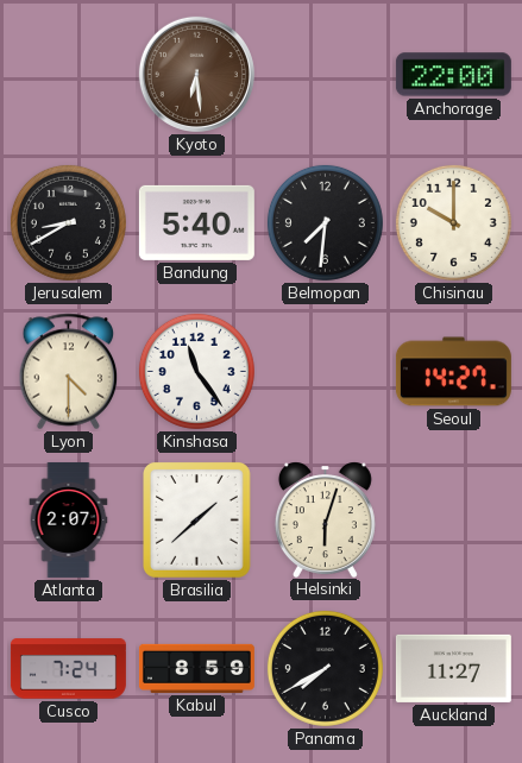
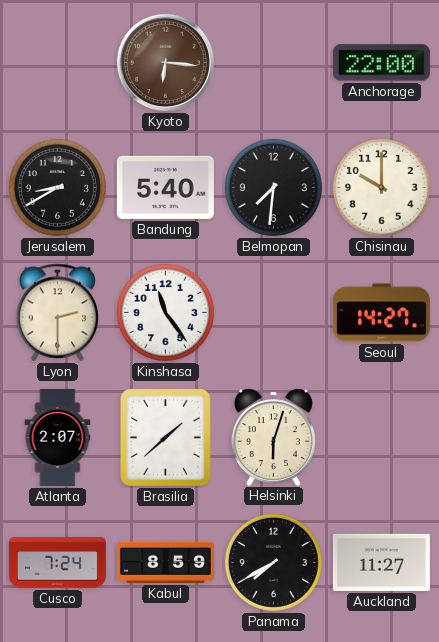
Kyoto: 6:29 -> 6:16
Lyon: 4:30 -> 2:30
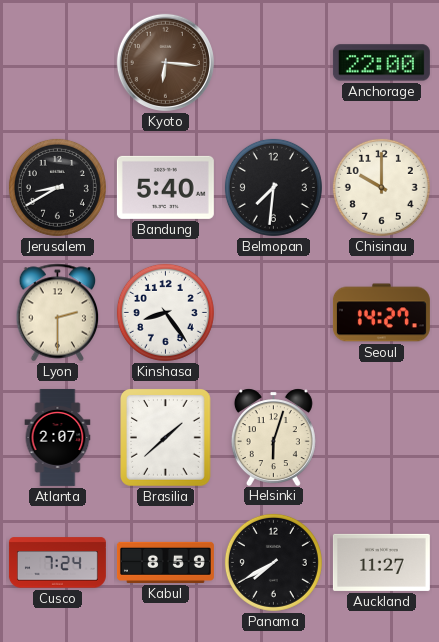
Kinshasa: 11:24 -> 8:24
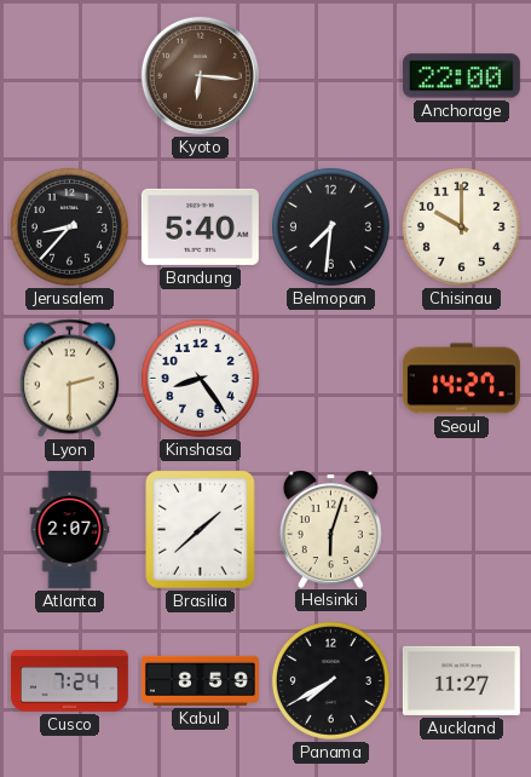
Jerusalem: 8:40 -> 8:37
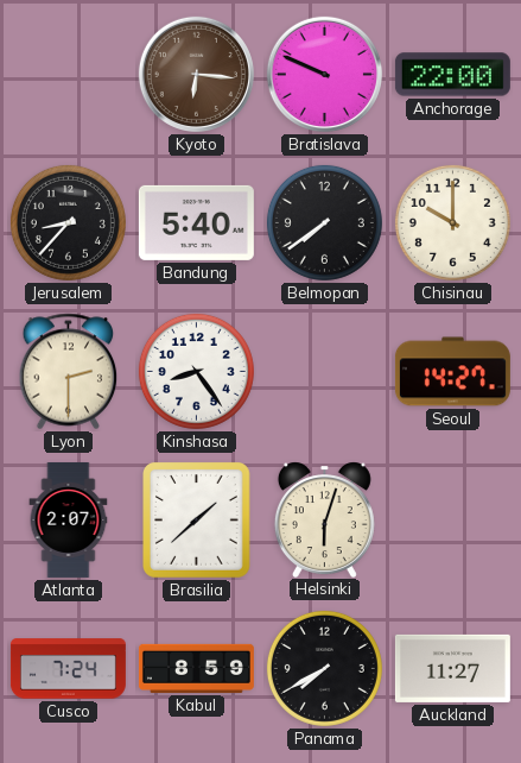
Bratislava: none -> 9:49
Belmopan: 7:31 -> 7:39
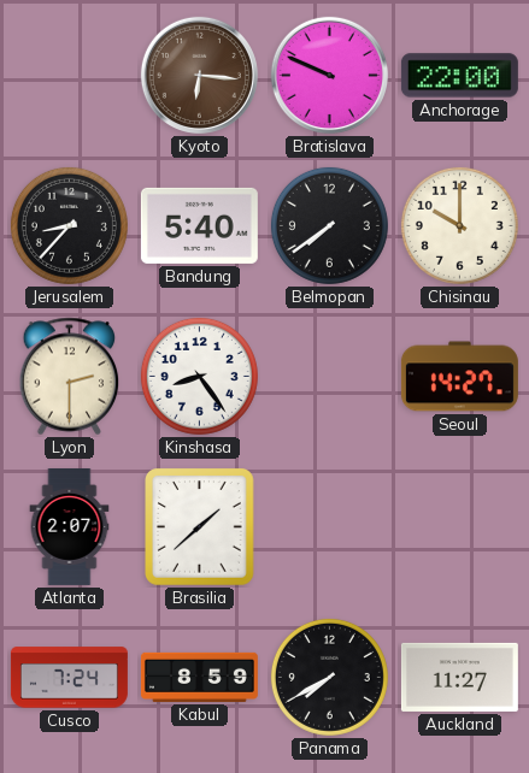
Helsinki: 6:03 -> none
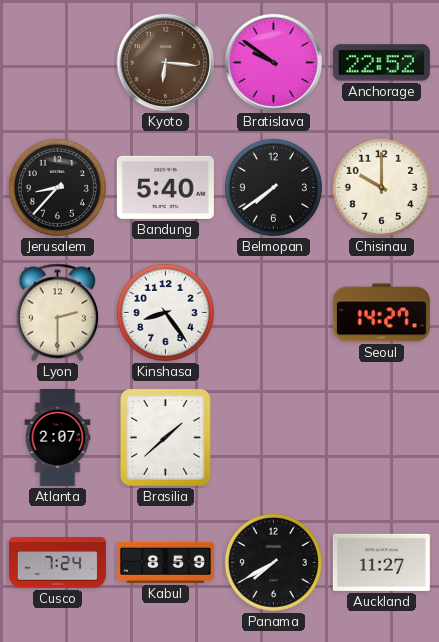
Bratislava: 9:49 -> 9:51
Anchorage: 22:00 -> 22:52
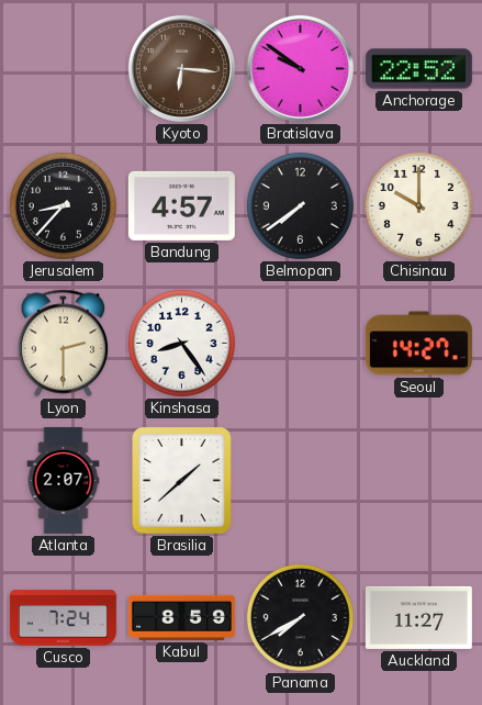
Bandung: 5:40 -> 4:57
